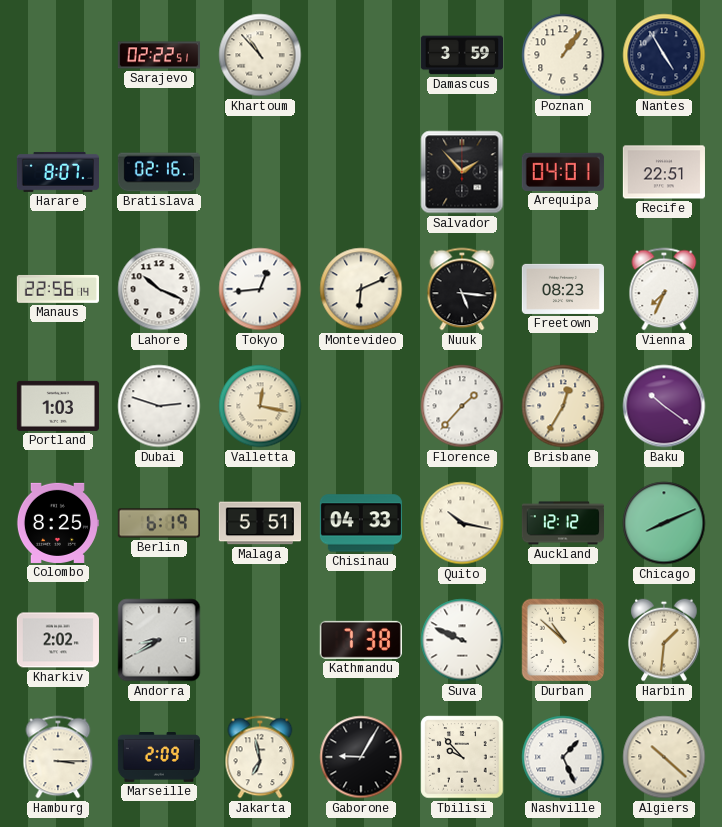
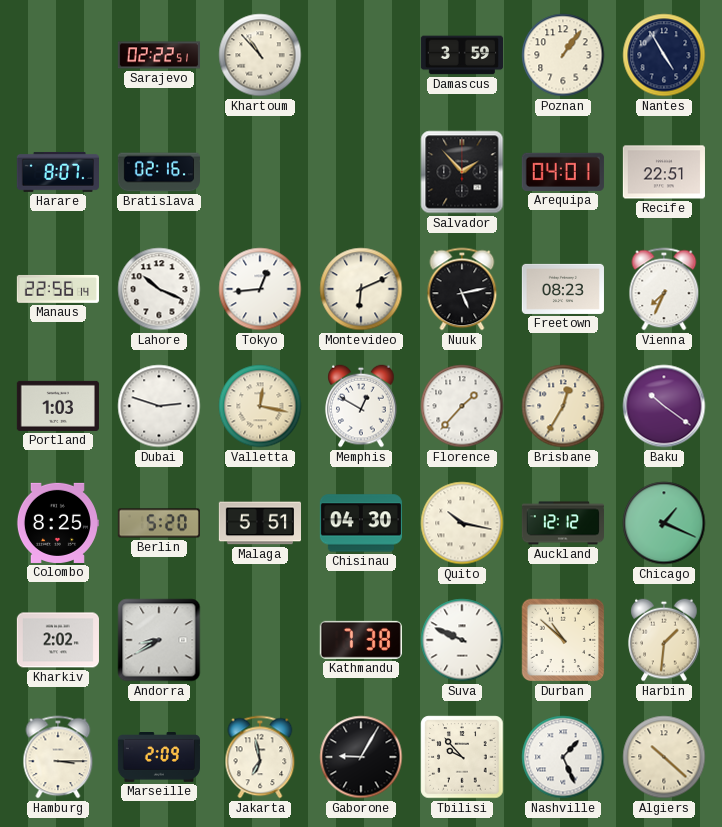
Nuuk: 5:16 -> 5:13
Memphis: none -> 12:50
Berlin: 6:19 -> 5:20
Chisinau: 04:33 -> 04:30
Chicago: 8:11 -> 1:19
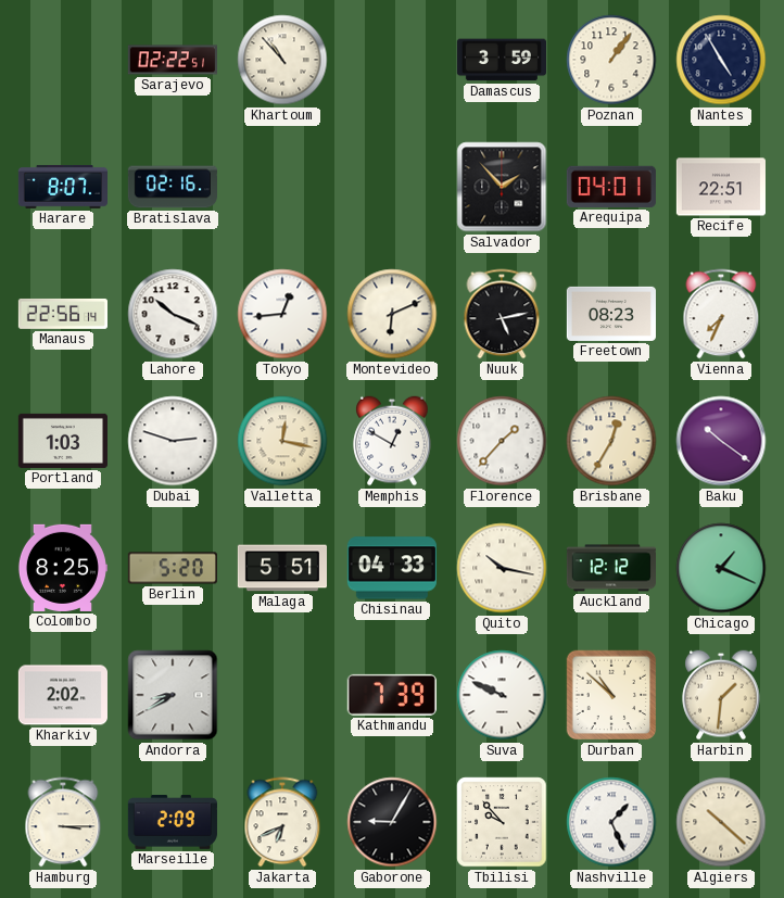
Chisinau: 04:30 -> 04:33
Kathmandu: 7:38 -> 7:39
Jakarta: 6:58 -> 6:41
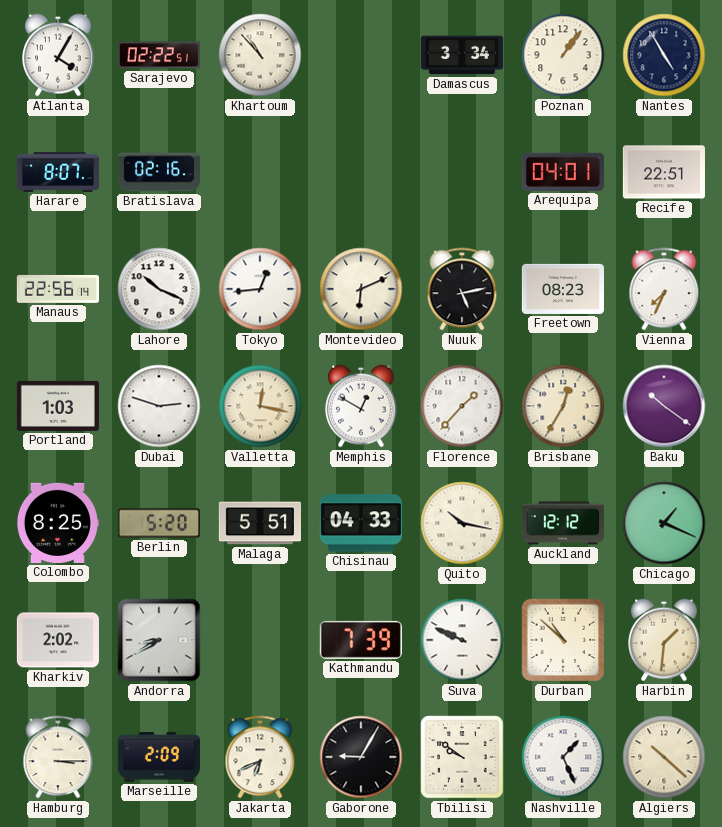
Atlanta: none -> 4:05
Damascus: 3:59 -> 3:34
Salvador: 1:53 -> none
Tbilisi: 9:53 -> 9:51
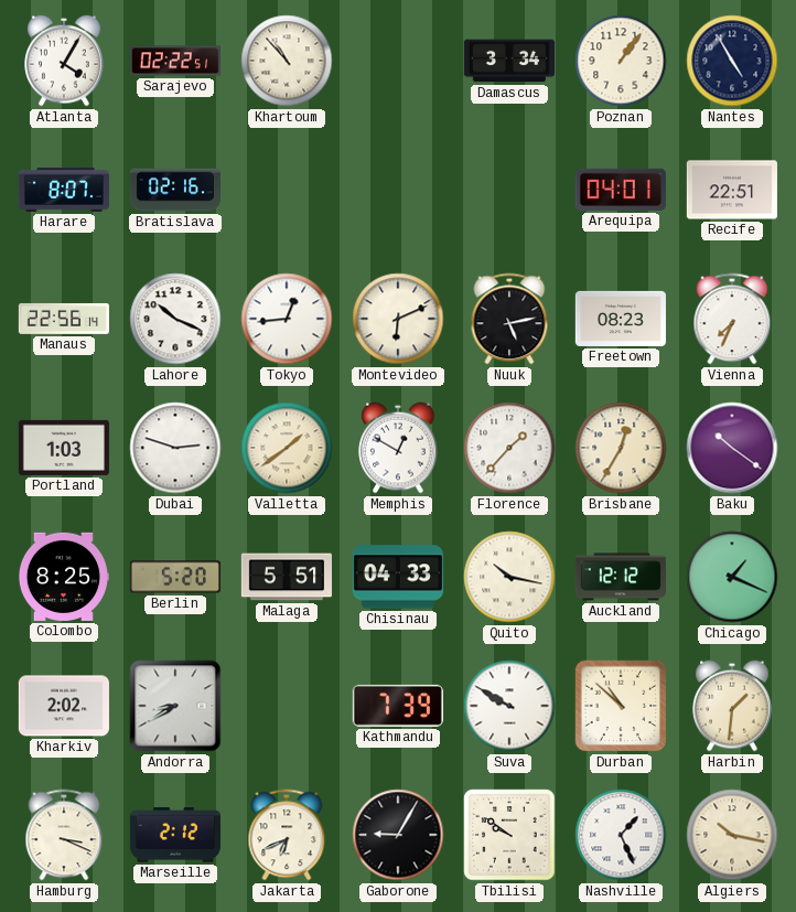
Valletta: 12:17 -> 1:39
Suva: 9:49 -> 9:50
Hamburg: 3:15 -> 3:19
Marseille: 2:09 -> 2:12
Algiers: 10:22 -> 10:17
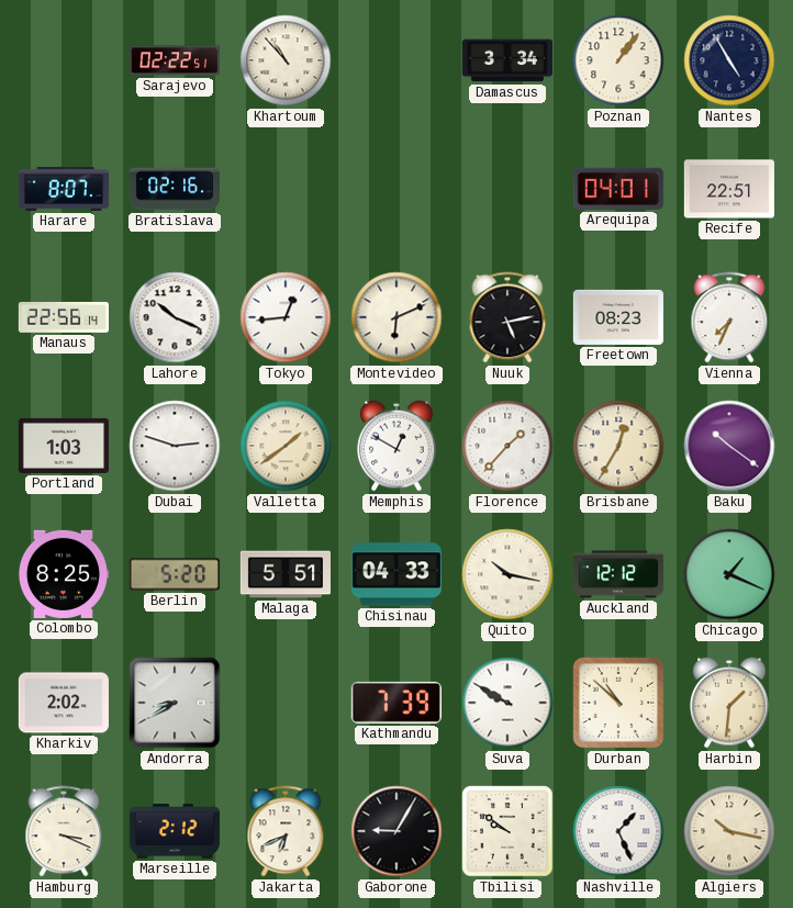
Atlanta: 4:05 -> none
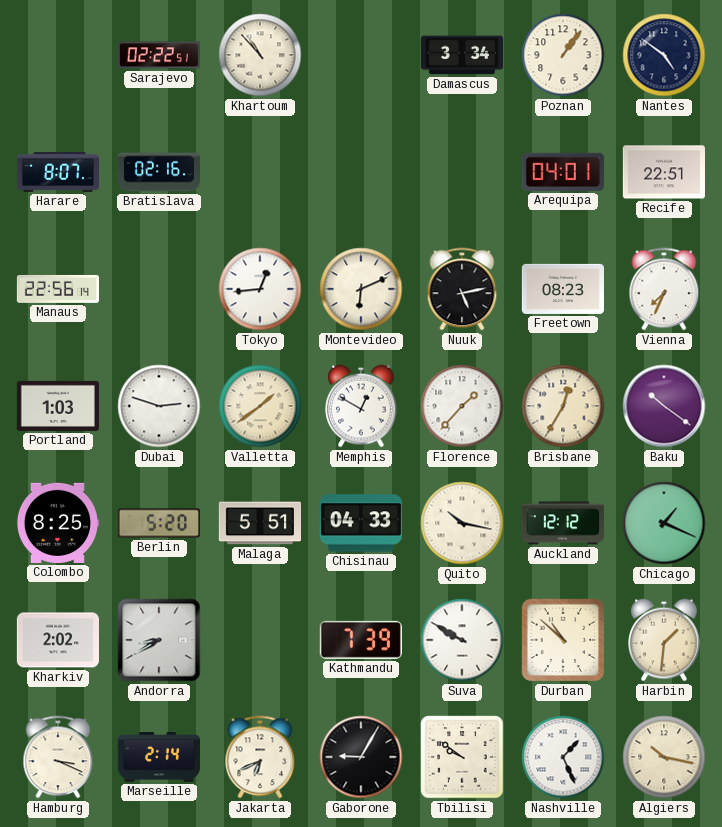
Nantes: 4:55 -> 4:51
Lahore: 10:19 -> none
Marseille: 2:12 -> 2:14
